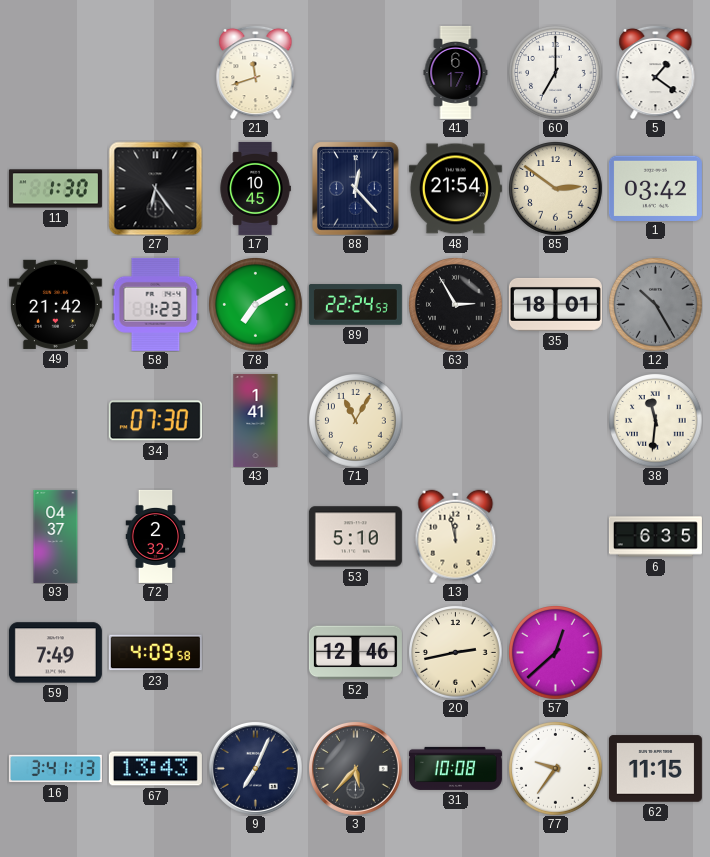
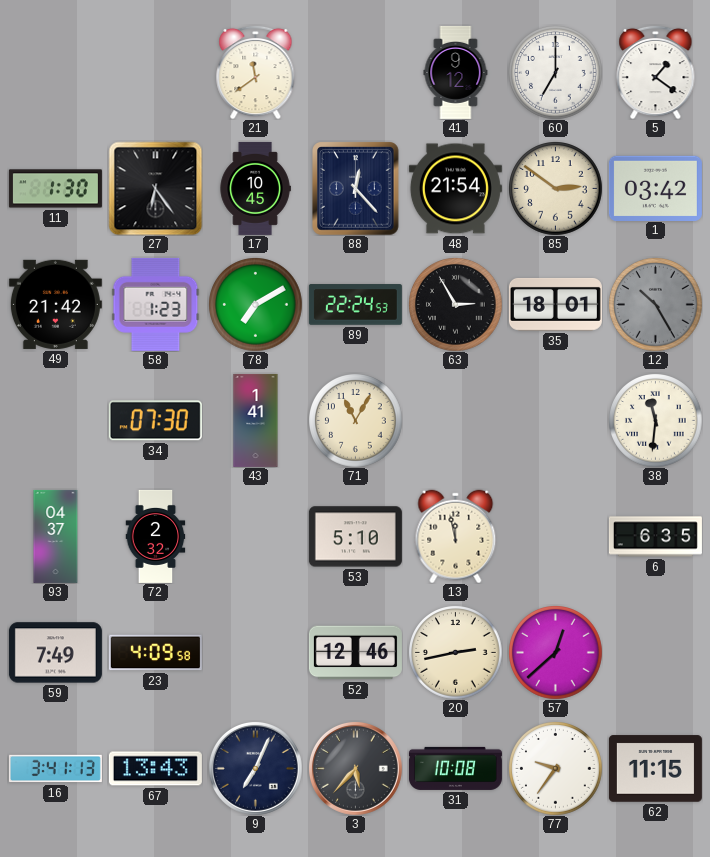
21: 11:42 -> 11:39
41: 6:17 -> 9:12
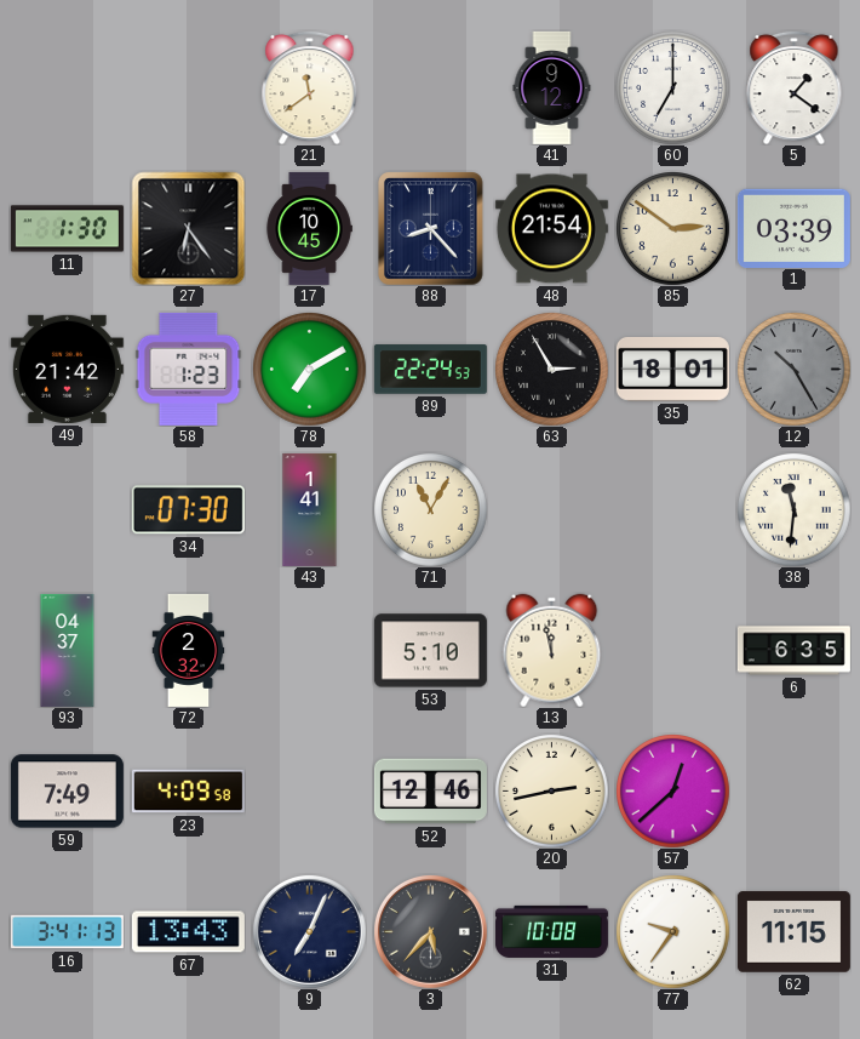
88: 12:23 -> 8:23
1: 03:42 -> 03:39
